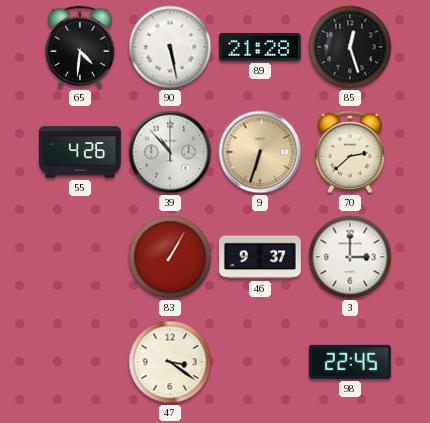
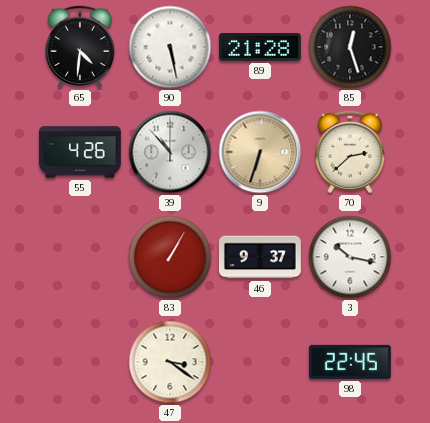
3: 3:00 -> 10:17
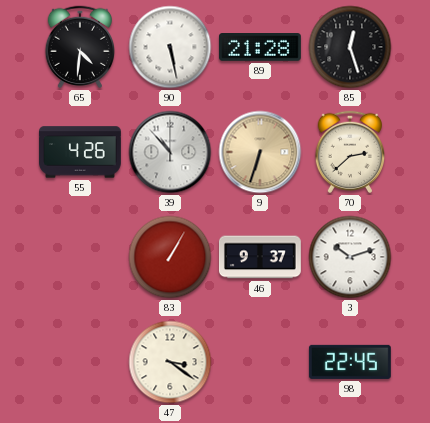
3: 10:17 -> 10:12
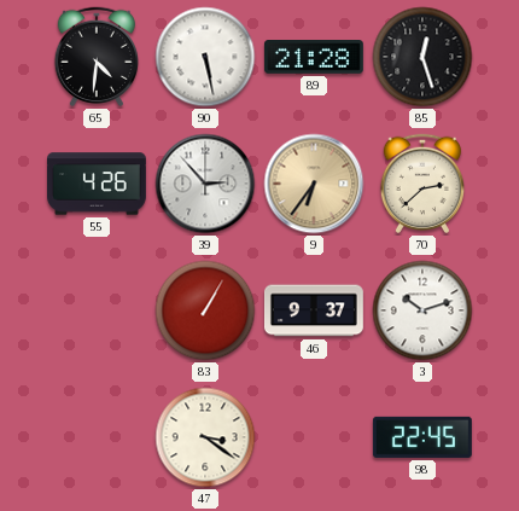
39: 10:53 -> 2:53
9: 6:33 -> 6:36
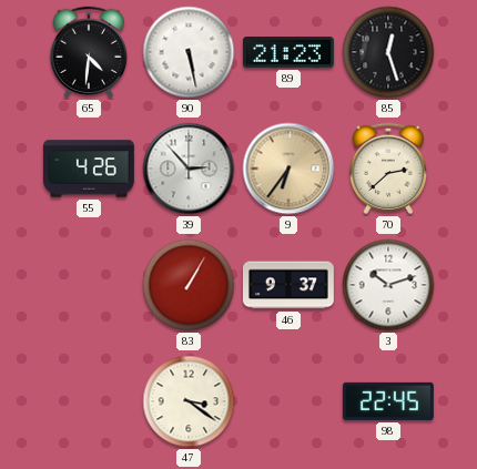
89: 21:28 -> 21:23
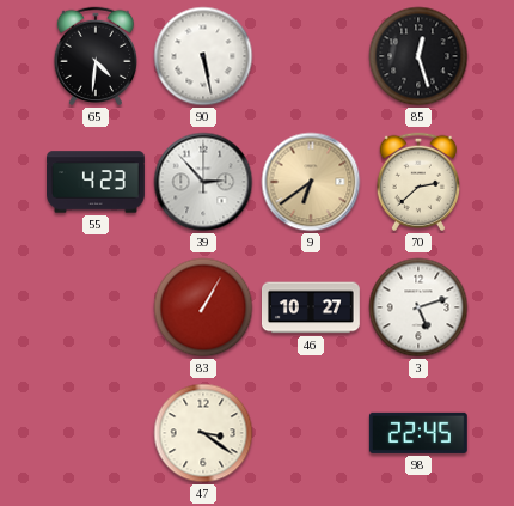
89: 21:23 -> none
55: 4:26 -> 4:23
9: 6:36 -> 6:39
46: 9:37 -> 10:27
3: 10:12 -> 5:12
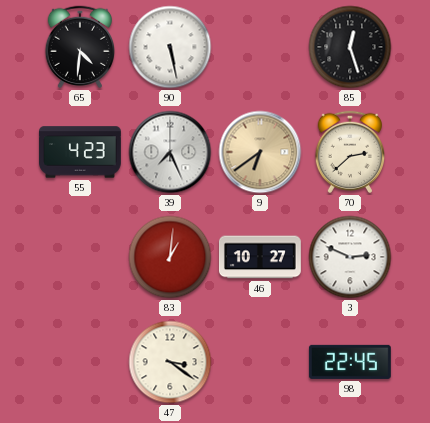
39: 2:53 -> 7:26
83: 1:05 -> 1:01
3: 5:12 -> 2:49
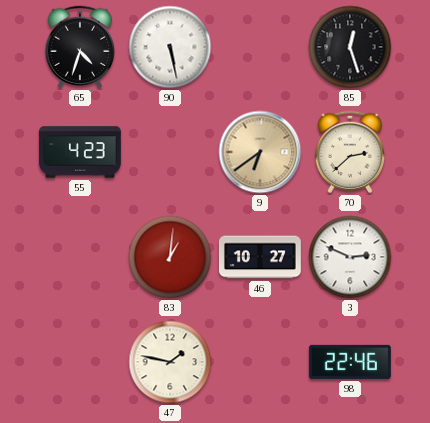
65: 4:31 -> 4:33
39: 7:26 -> none
47: 3:21 -> 1:47
98: 22:45 -> 22:46
